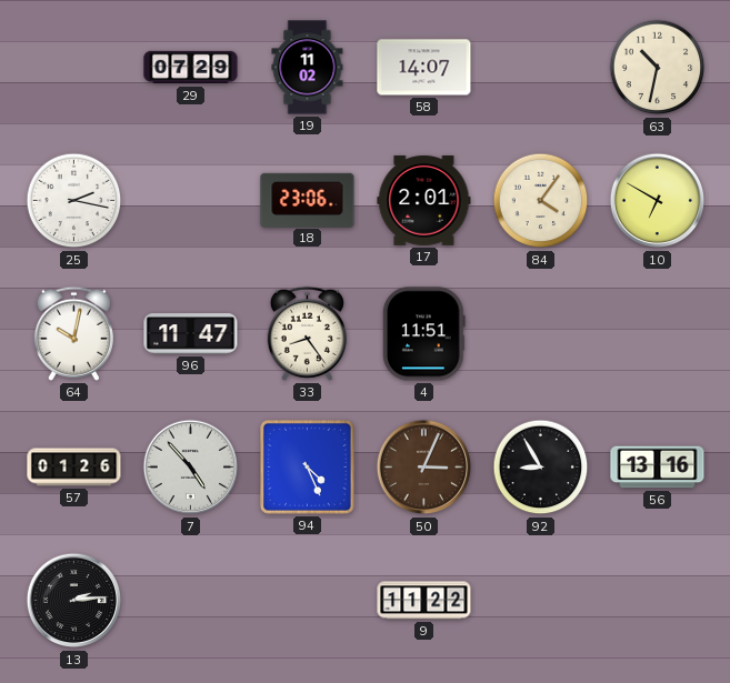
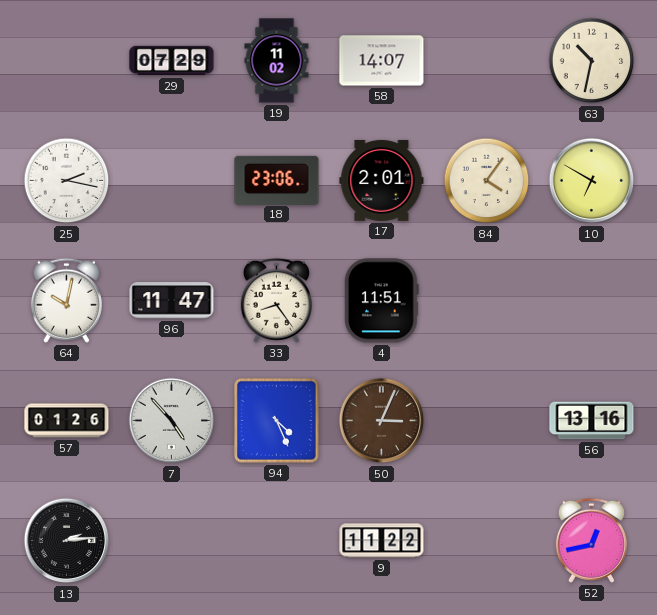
92: 8:55 -> none
52: none -> 12:43
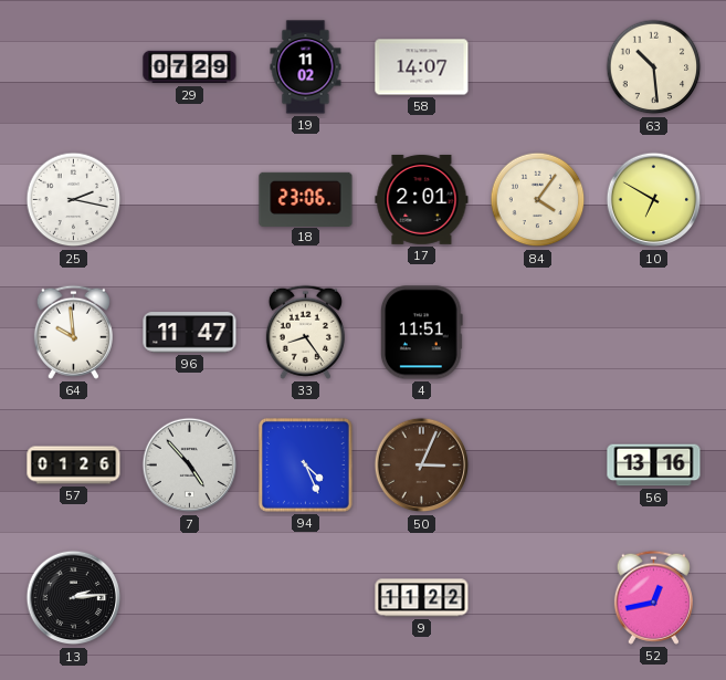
63: 10:32 -> 10:29
64: 10:02 -> 9:59
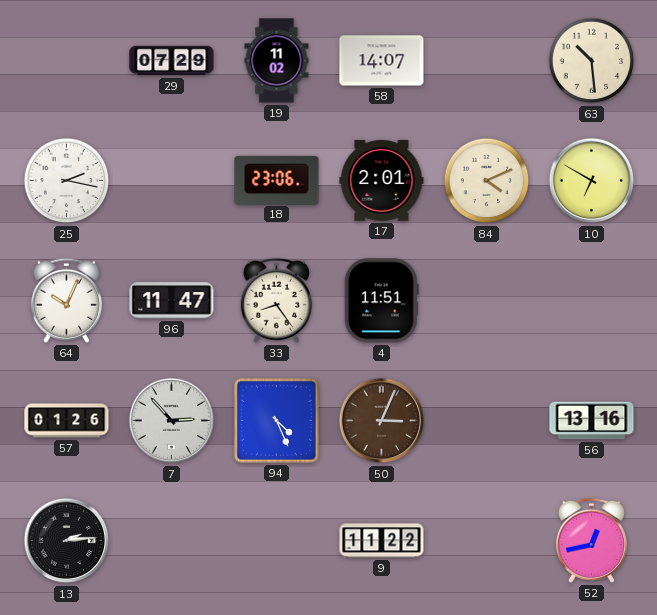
84: 4:06 -> 4:11
64: 9:59 -> 10:04
7: 4:53 -> 2:53
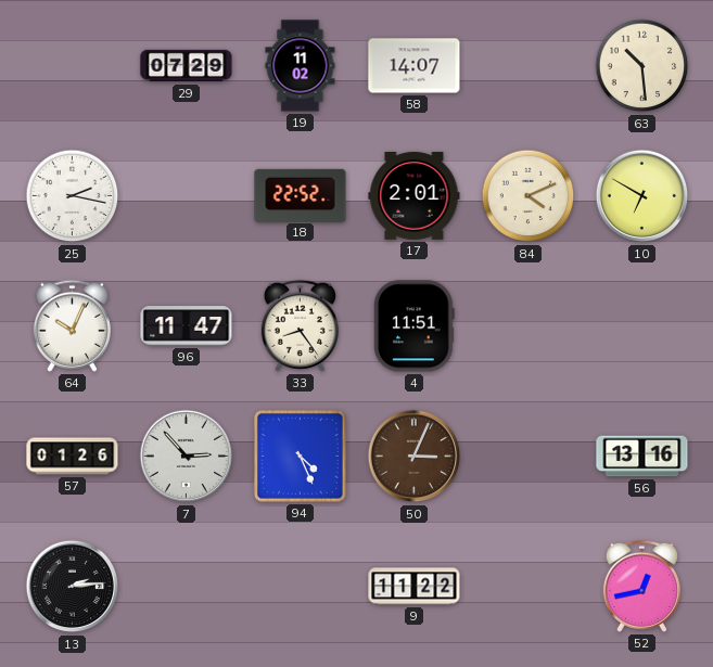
18: 23:06 -> 22:52
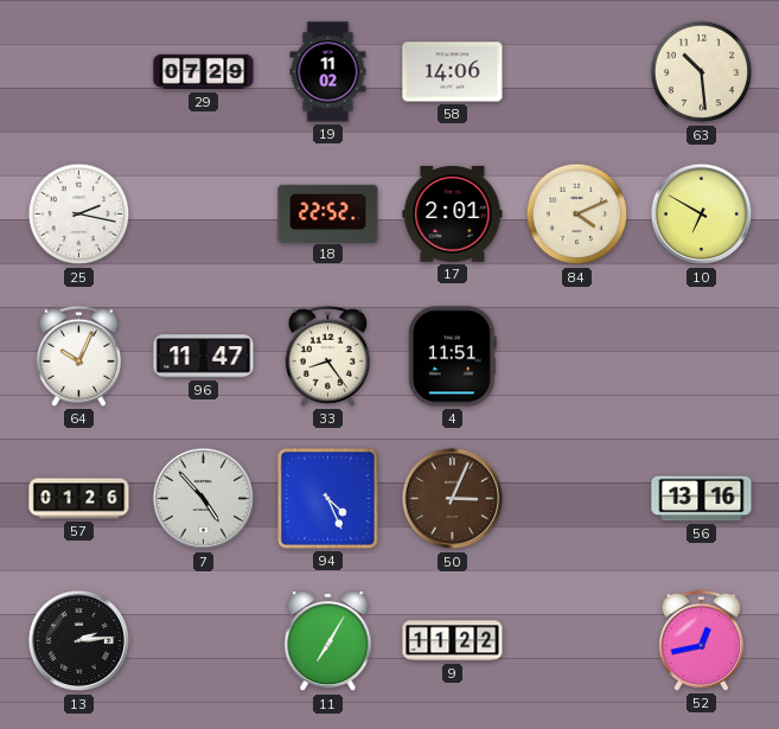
58: 14:07 -> 14:06
7: 2:53 -> 4:53
11: none -> 7:05
